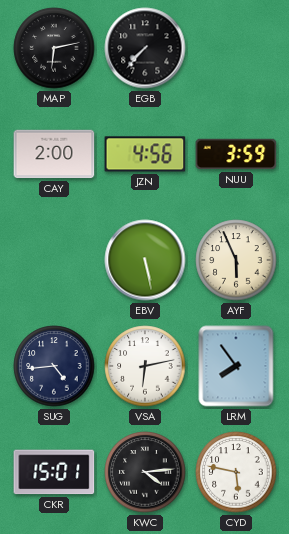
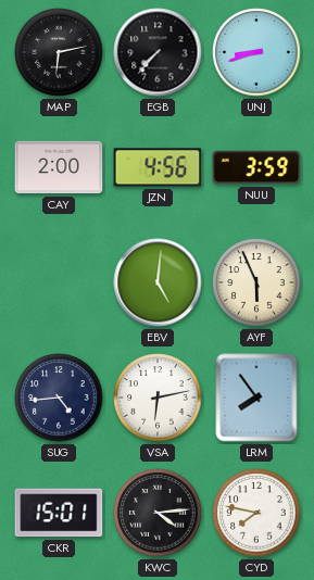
UNJ: none -> 8:42
EBV: 5:28 -> 5:01
CYD: 5:47 -> 7:47
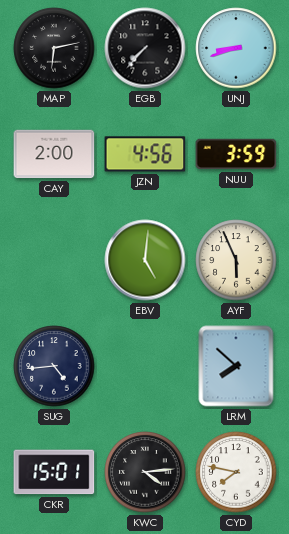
VSA: 6:13 -> none
LRM: 7:54 -> 7:52
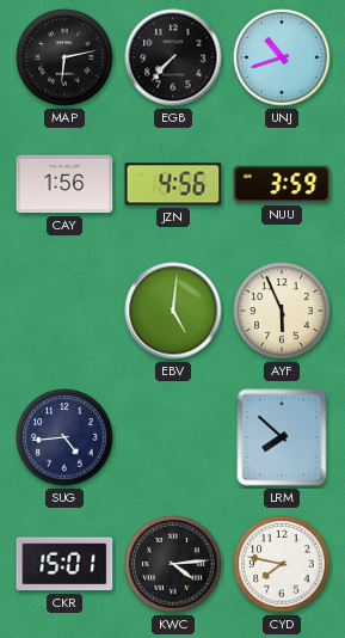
UNJ: 8:42 -> 10:42
CAY: 2:00 -> 1:56
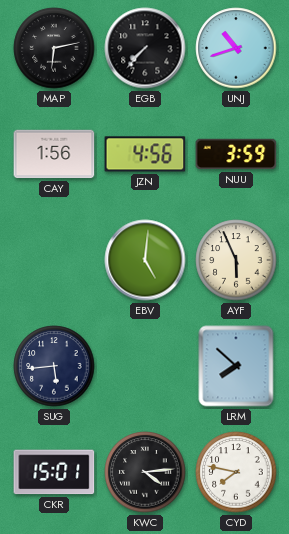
SUG: 4:44 -> 5:44
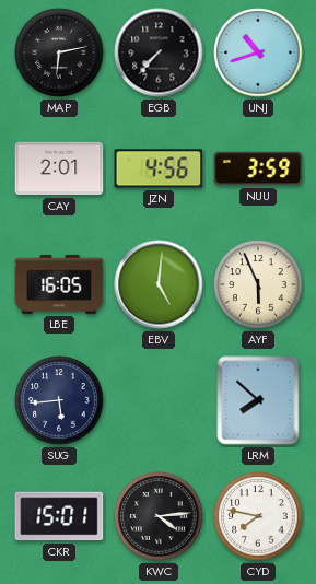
CAY: 1:56 -> 2:01
LBE: none -> 16:05
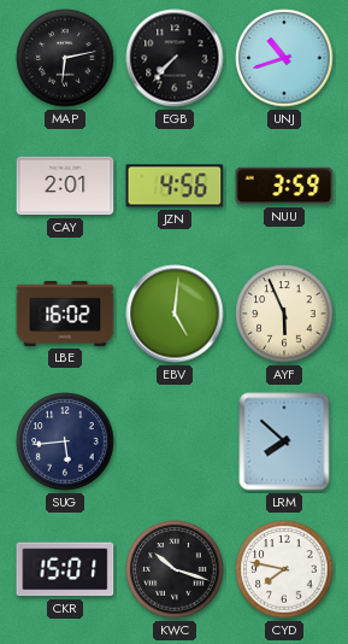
LBE: 16:05 -> 16:02
KWC: 4:14 -> 10:18
